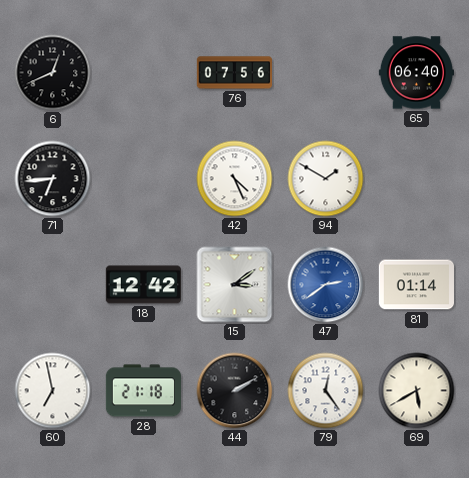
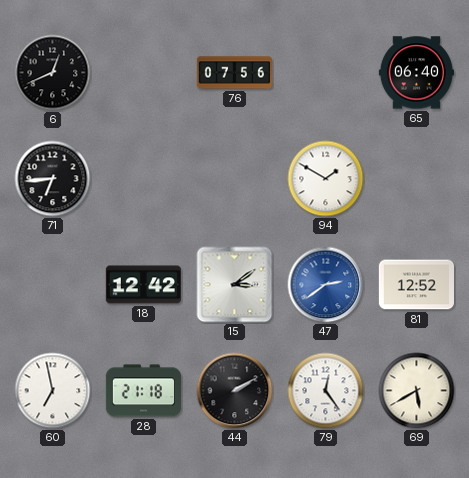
42: 4:26 -> none
81: 01:14 -> 12:52
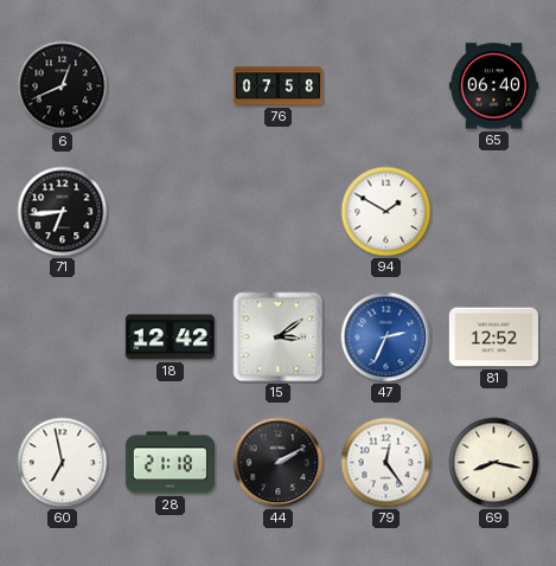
76: 07:56 -> 07:58
47: 2:39 -> 2:34
69: 5:40 -> 8:17
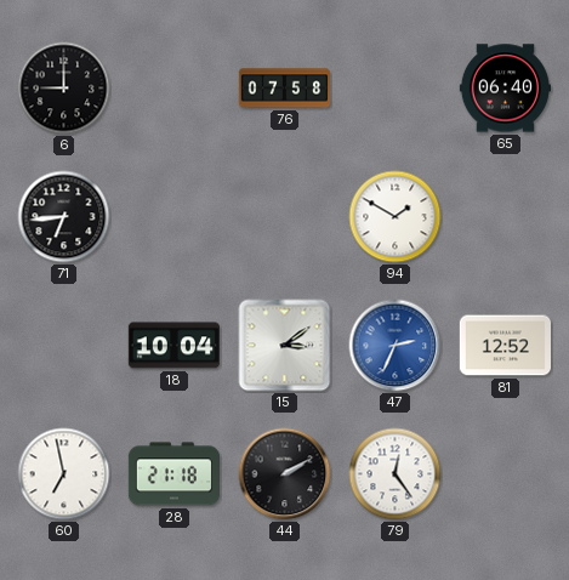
6: 12:41 -> 9:00
18: 12:42 -> 10:04
69: 8:17 -> none
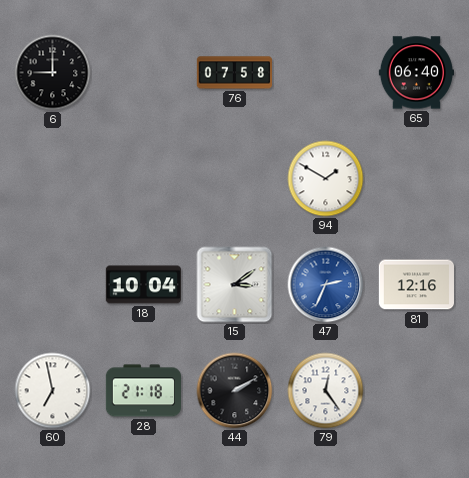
71: 6:44 -> none
81: 12:52 -> 12:16
